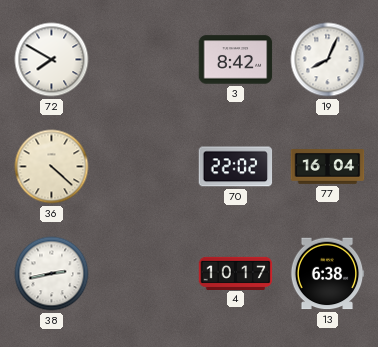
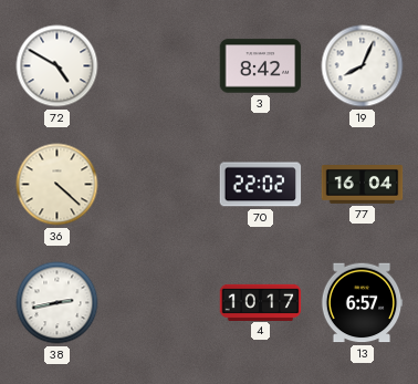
72: 7:50 -> 4:50
13: 6:38 -> 6:57
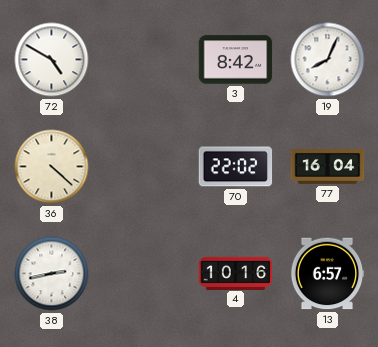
4: 10:17 -> 10:16
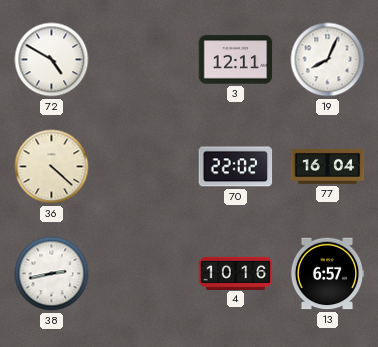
3: 8:42 -> 12:11
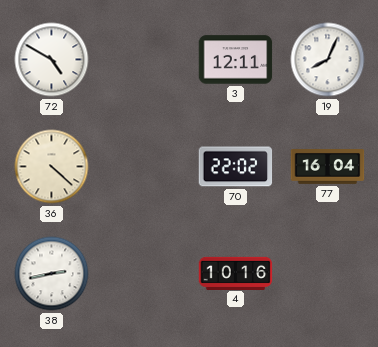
13: 6:57 -> none
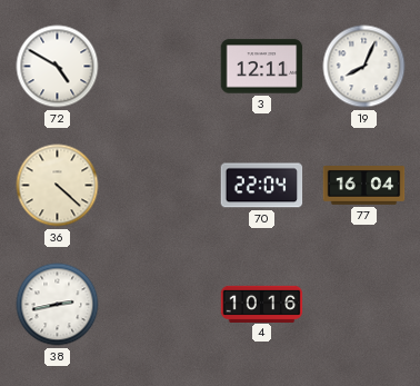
70: 22:02 -> 22:04
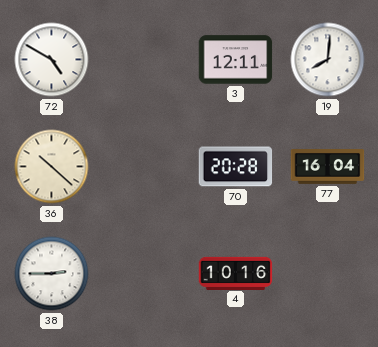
19: 8:04 -> 8:01
36: 4:22 -> 10:22
70: 22:04 -> 20:28
38: 2:43 -> 2:45
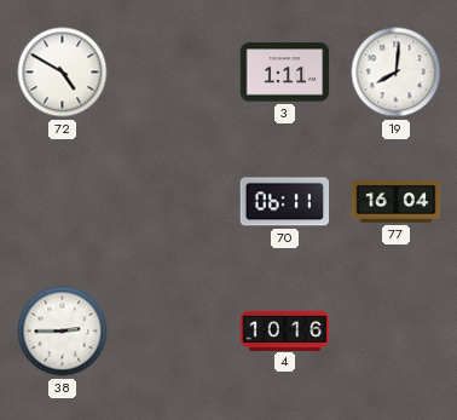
3: 12:11 -> 1:11
36: 10:22 -> none
70: 20:28 -> 06:11
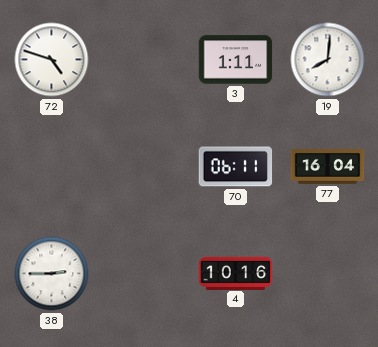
72: 4:50 -> 4:48
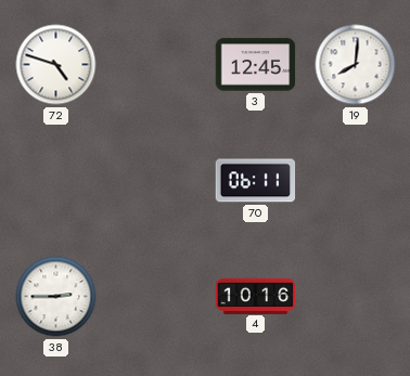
3: 1:11 -> 12:45
77: 16:04 -> none
